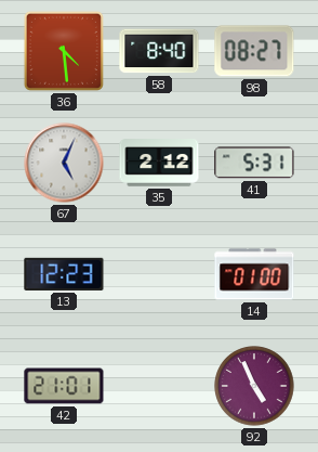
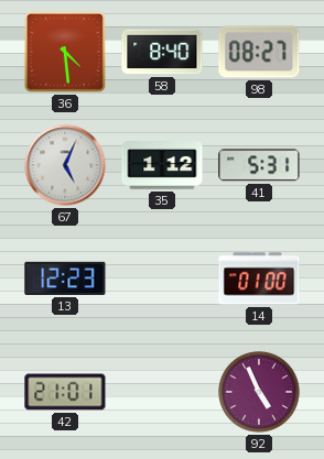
35: 2:12 -> 1:12
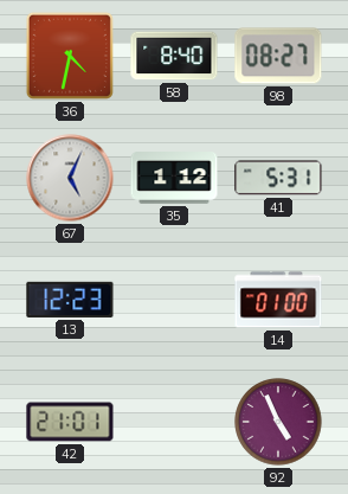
36: 4:29 -> 4:32
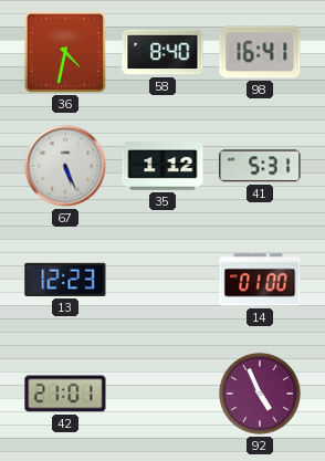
98: 08:27 -> 16:41
67: 5:04 -> 5:26
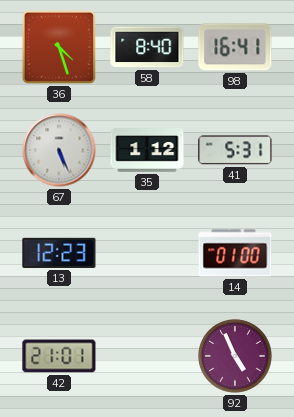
36: 4:32 -> 4:27
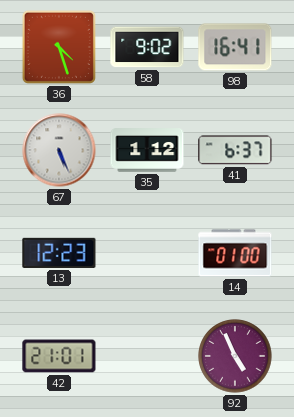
58: 8:40 -> 9:02
41: 5:31 -> 6:37
